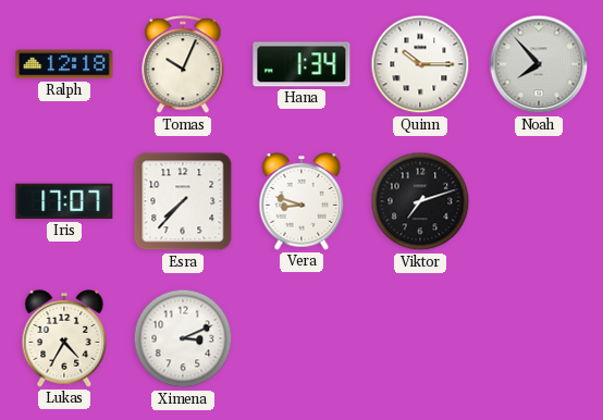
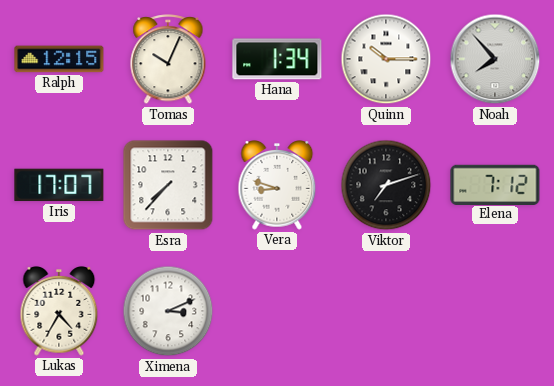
Ralph: 12:18 -> 12:15
Elena: none -> 7:12
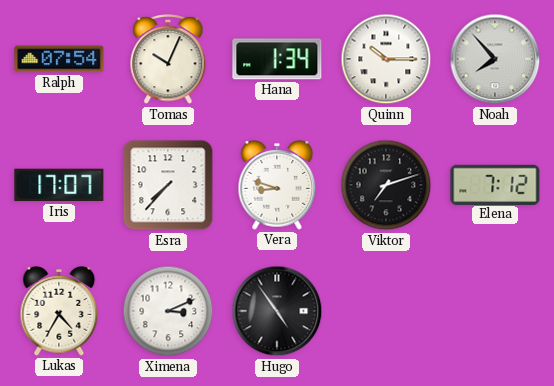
Ralph: 12:15 -> 07:54
Hugo: none -> 4:54
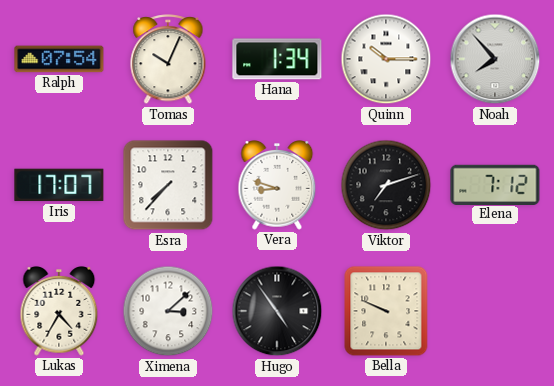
Ximena: 3:11 -> 3:08
Bella: none -> 9:49
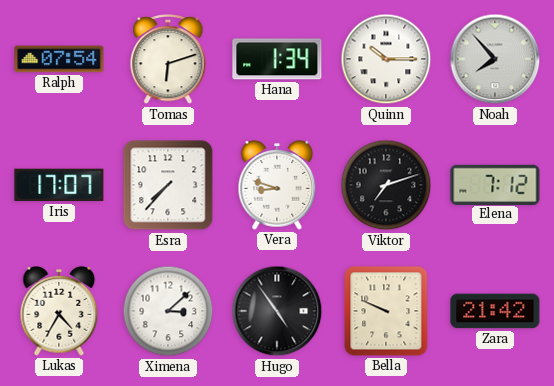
Tomas: 10:04 -> 6:12
Zara: none -> 21:42
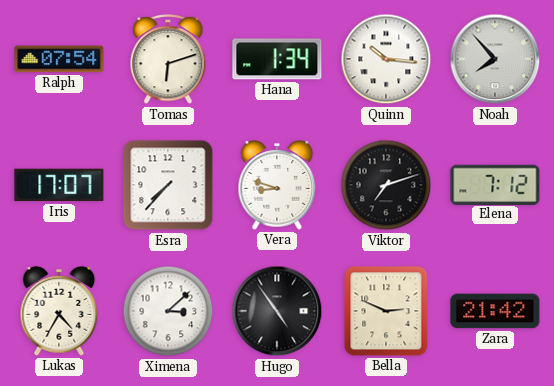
Quinn: 10:15 -> 10:16
Bella: 9:49 -> 2:49
